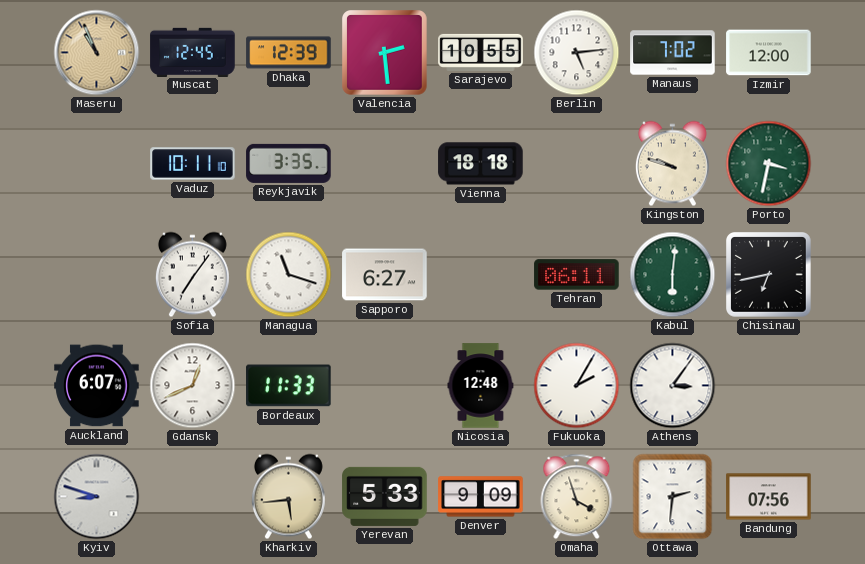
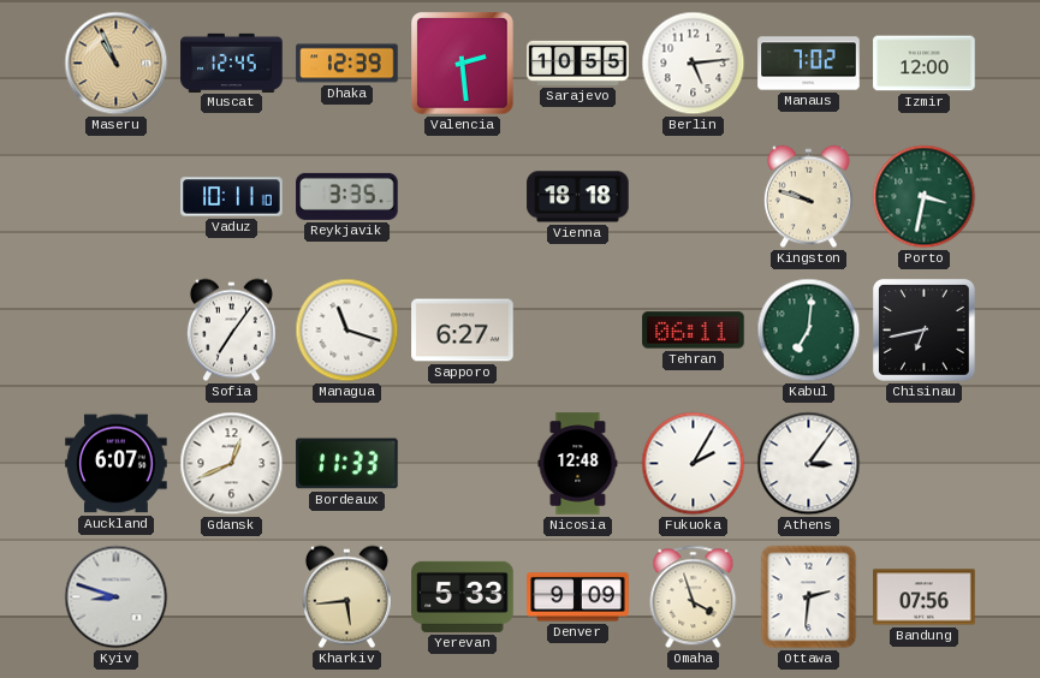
Kabul: 6:01 -> 7:01
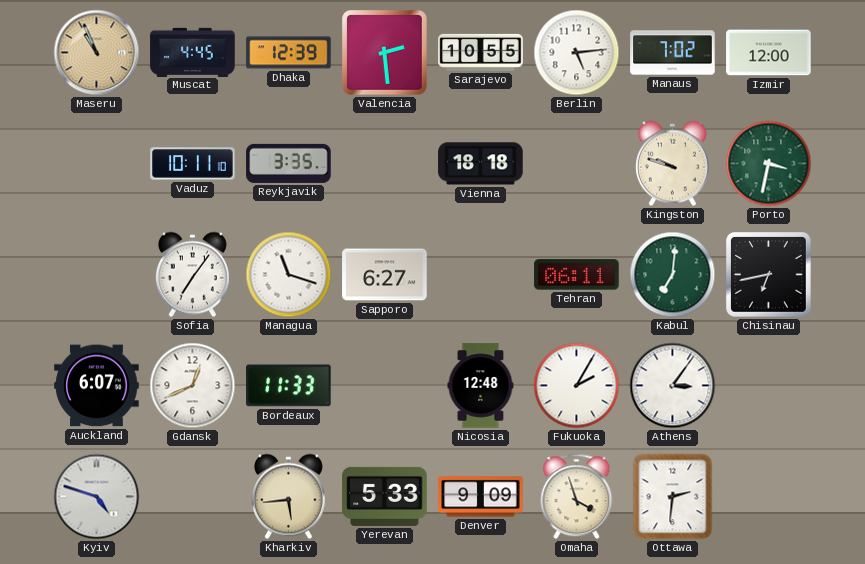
Muscat: 12:45 -> 4:45
Kyiv: 8:48 -> 4:48
Bandung: 07:56 -> none
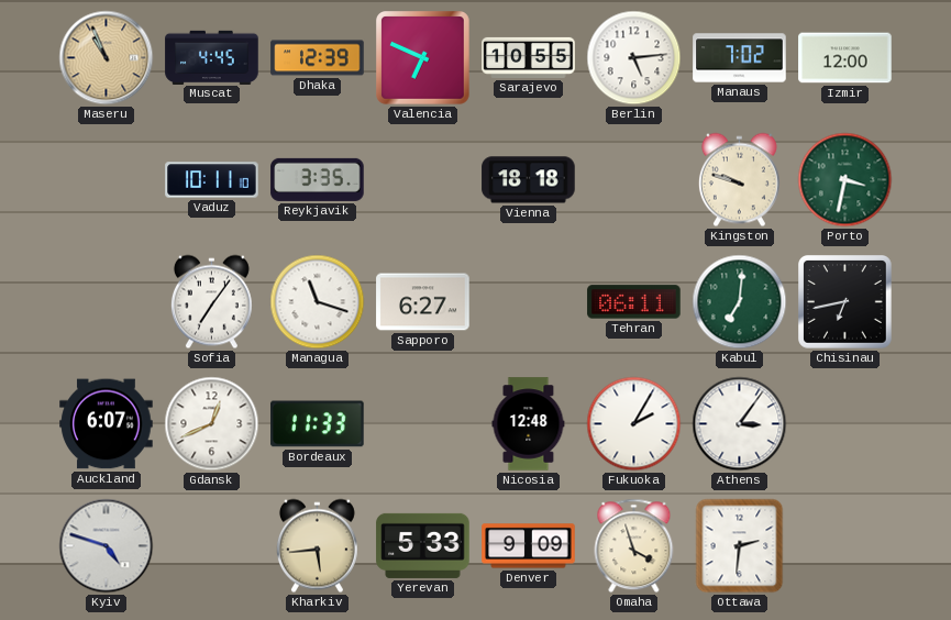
Valencia: 2:29 -> 6:49
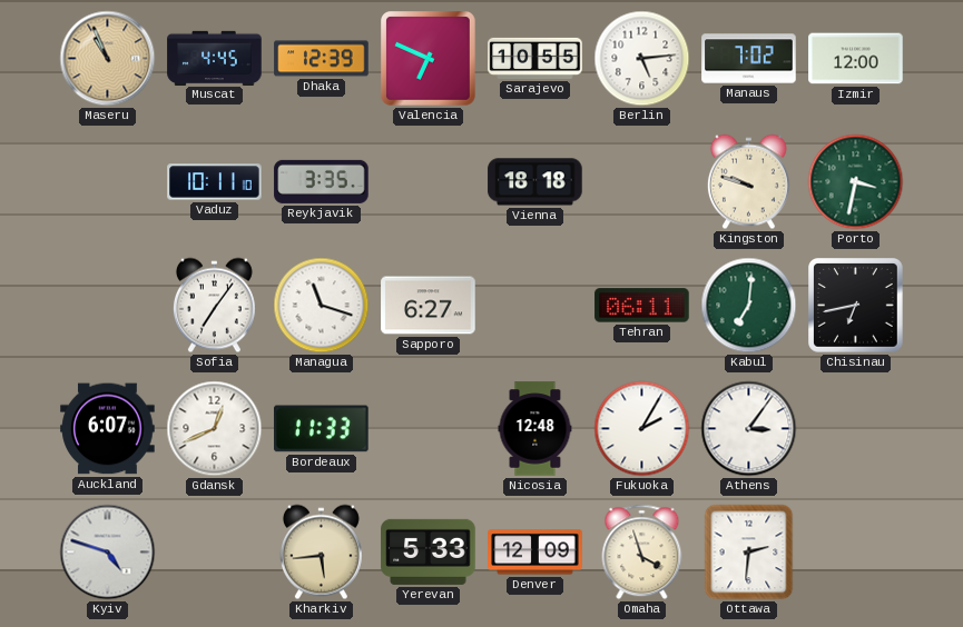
Denver: 9:09 -> 12:09
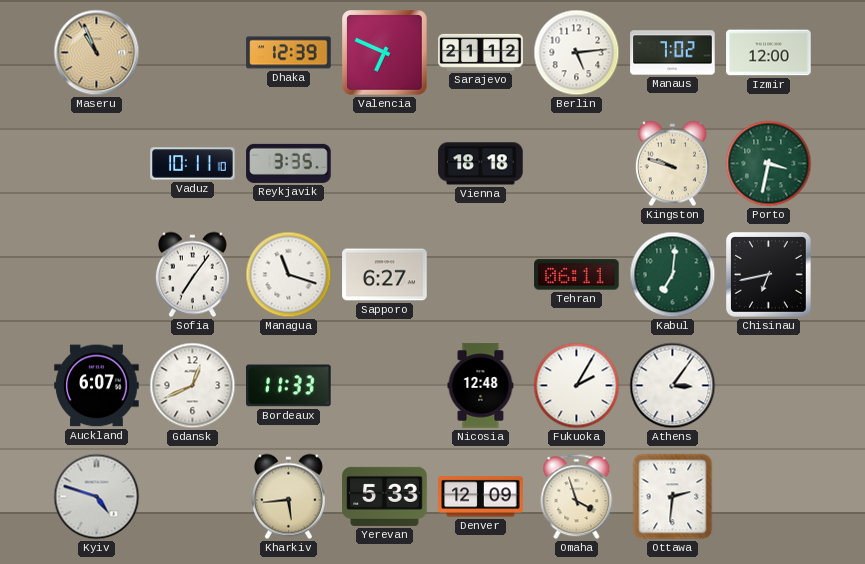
Muscat: 4:45 -> none
Sarajevo: 10:55 -> 21:12
